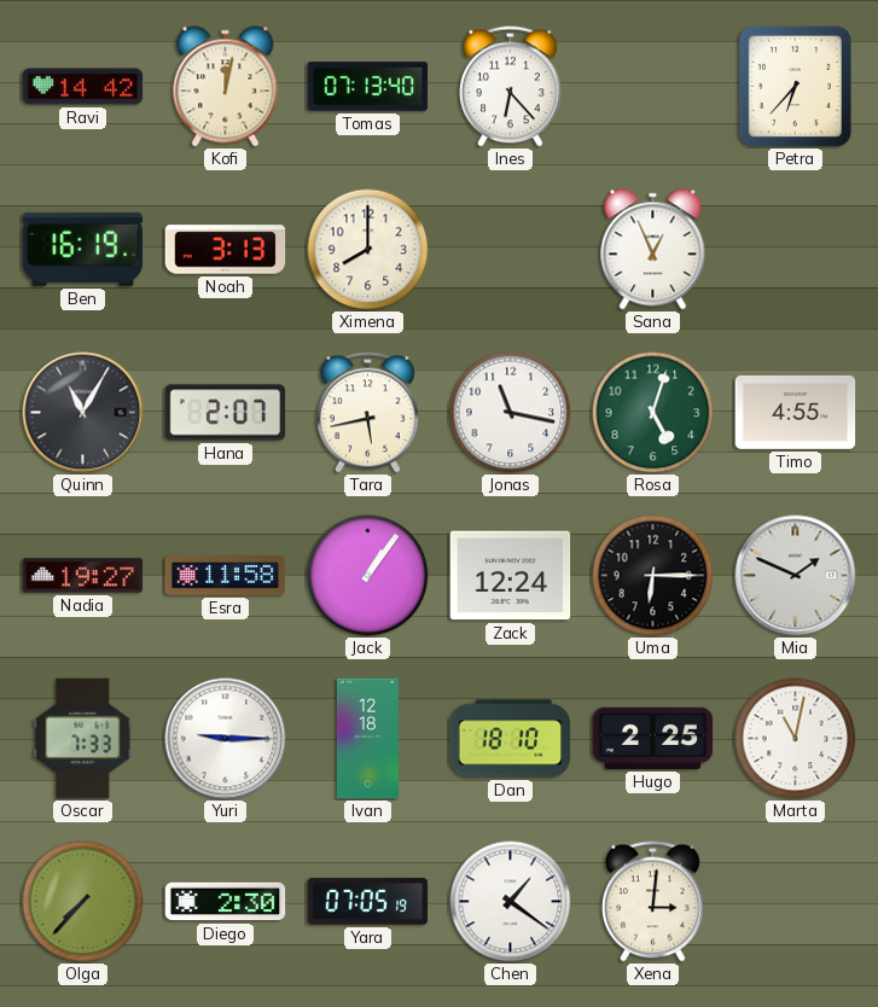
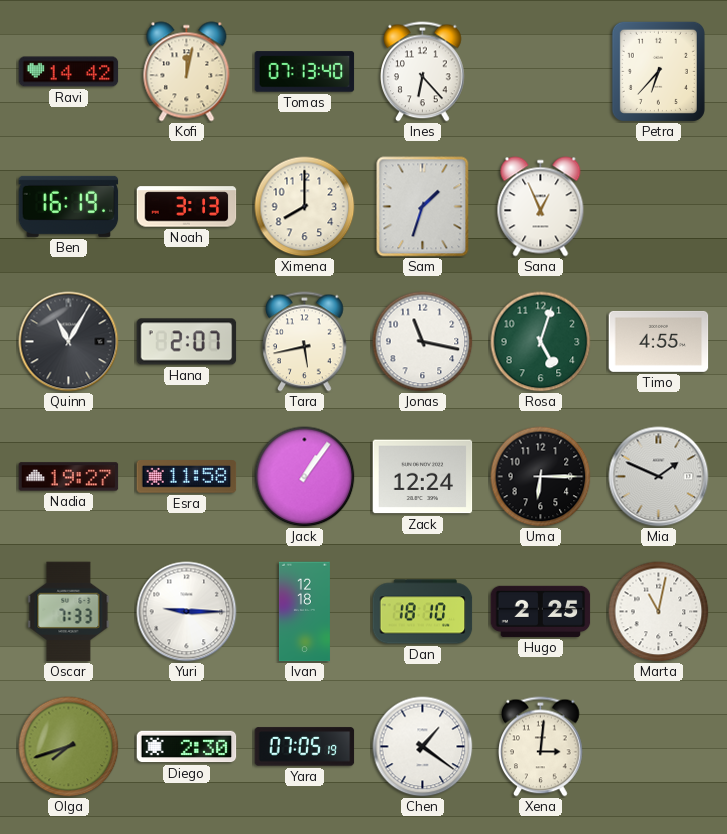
Sam: none -> 1:33
Olga: 7:37 -> 7:42
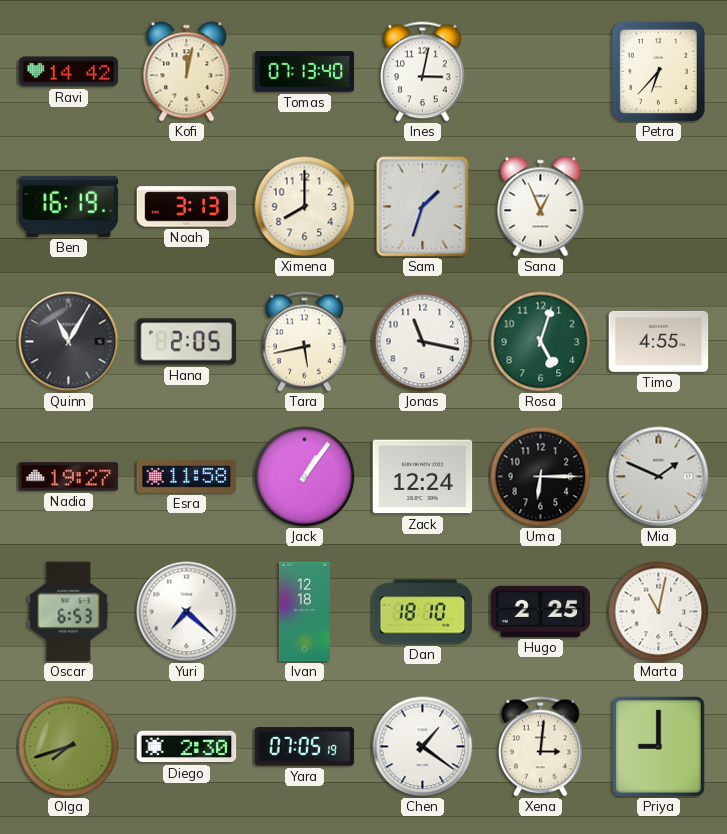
Ines: 6:23 -> 3:02
Hana: 2:07 -> 2:05
Oscar: 7:33 -> 6:53
Yuri: 9:15 -> 7:22
Priya: none -> 9:00
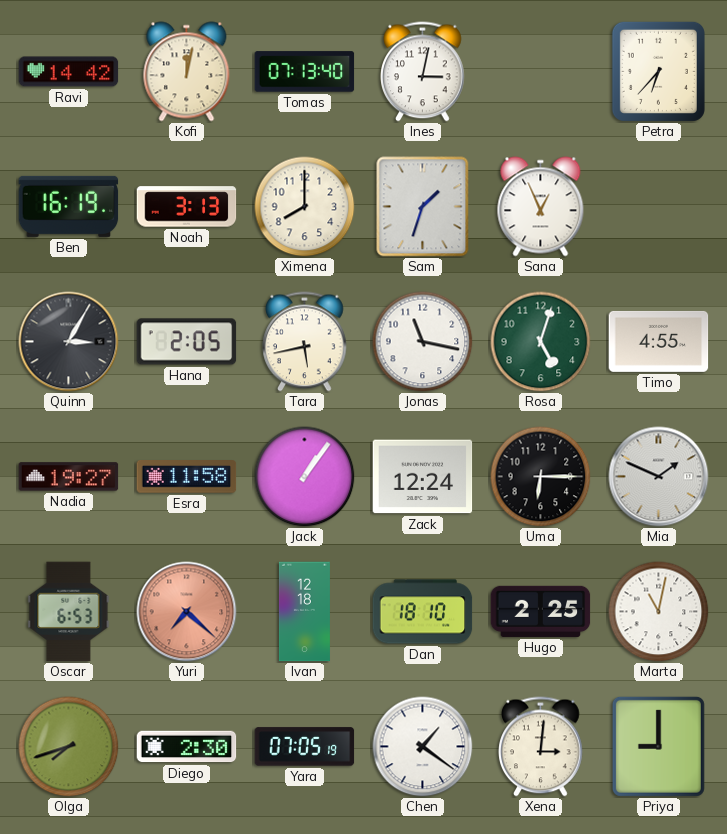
Quinn: 11:05 -> 3:05
Yuri dial: white -> salmon
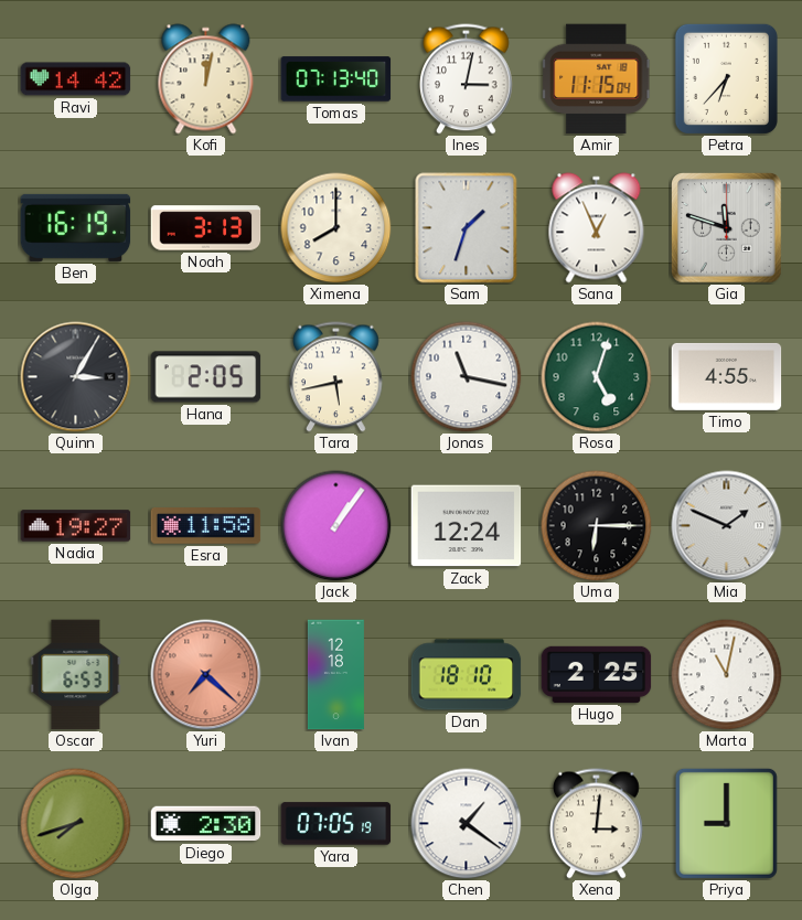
Amir: none -> 11:15
Gia: none -> 11:48
